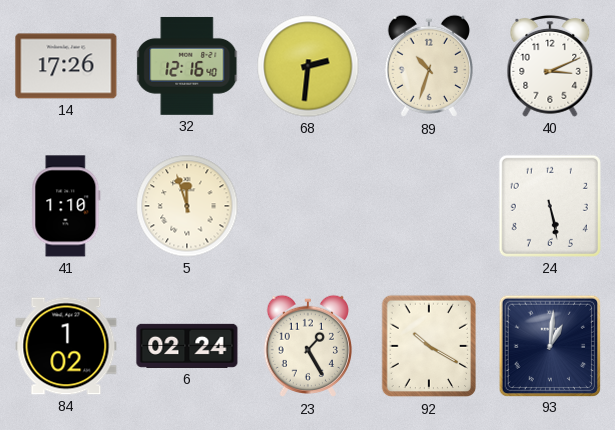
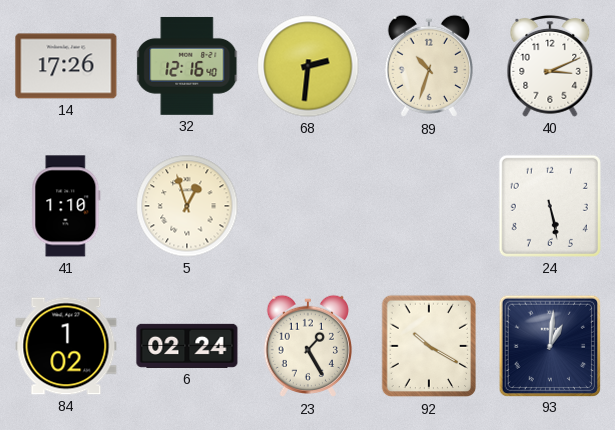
5: 11:57 -> 12:57
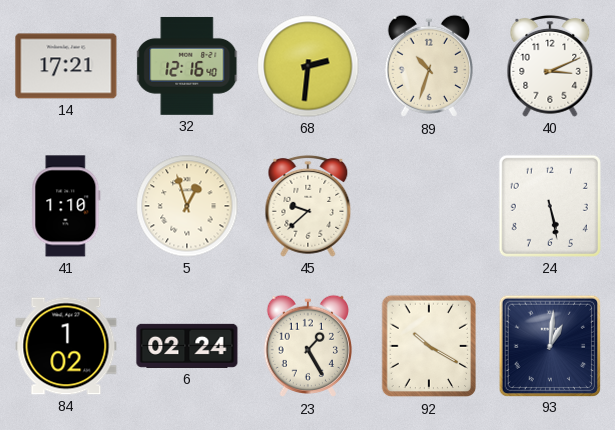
14: 17:26 -> 17:21
45: none -> 9:38
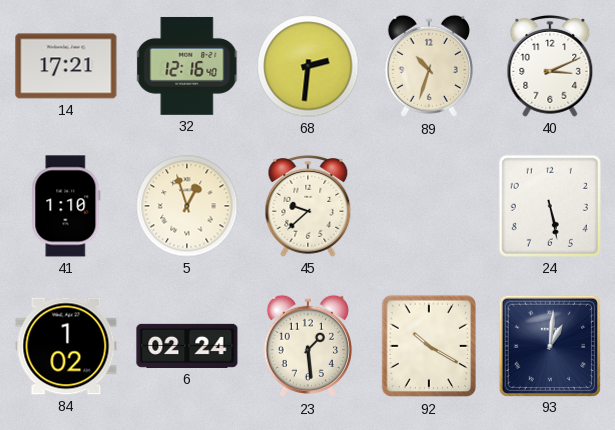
23: 1:25 -> 1:29
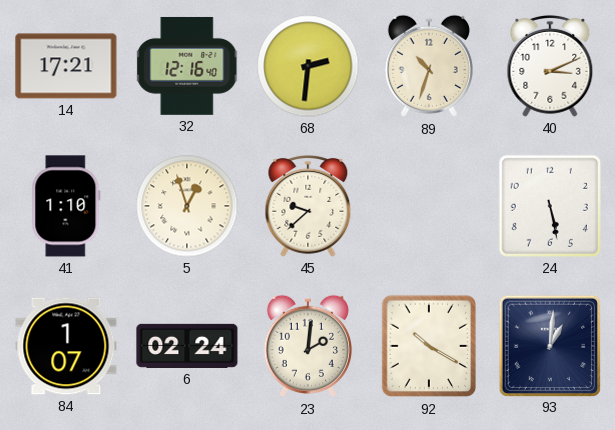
84: 1:02 -> 1:07
23: 1:29 -> 2:01
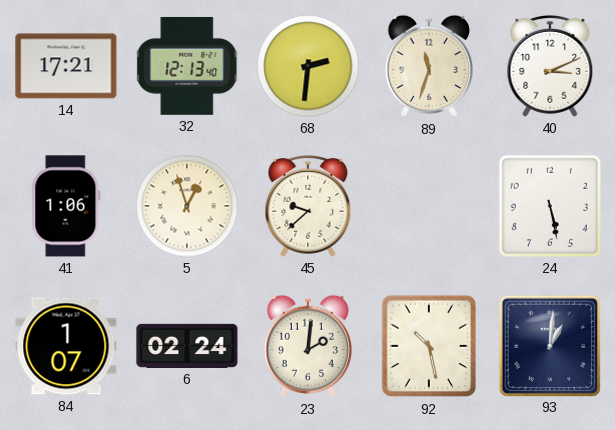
32: 12:16 -> 12:13
89: 10:33 -> 11:33
41: 1:10 -> 1:06
92: 10:20 -> 10:28
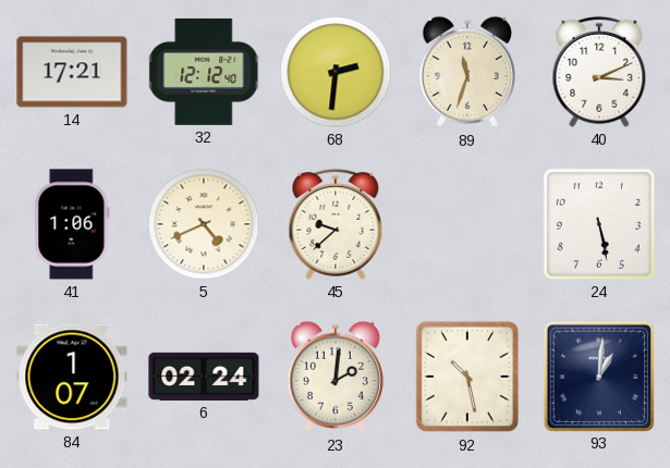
32: 12:13 -> 12:12
5: 12:57 -> 4:41
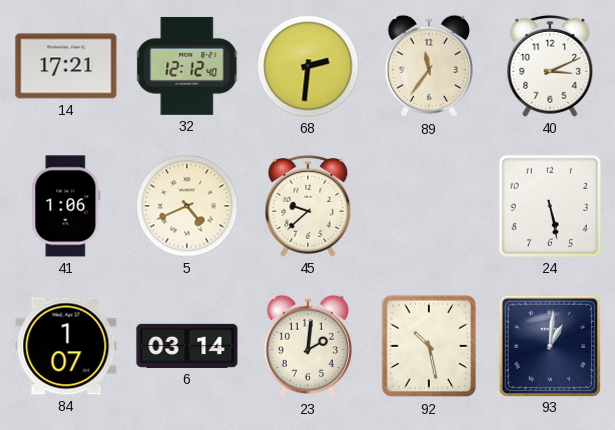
89: 11:33 -> 11:36
6: 02:24 -> 03:14
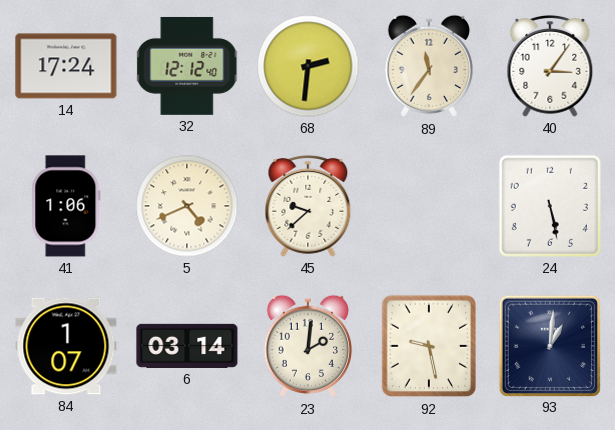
14: 17:21 -> 17:24
40: 3:11 -> 3:06
92: 10:28 -> 9:28
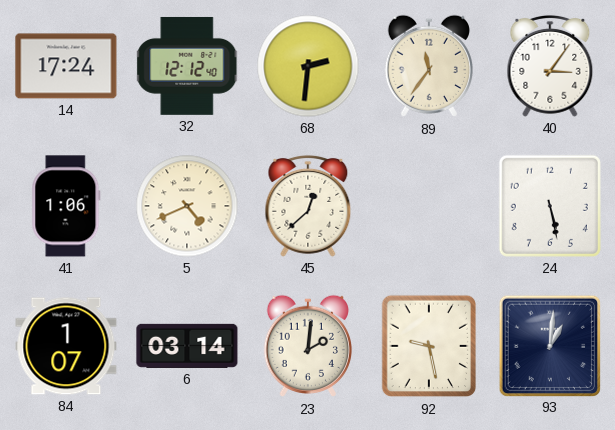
45: 9:38 -> 12:38
